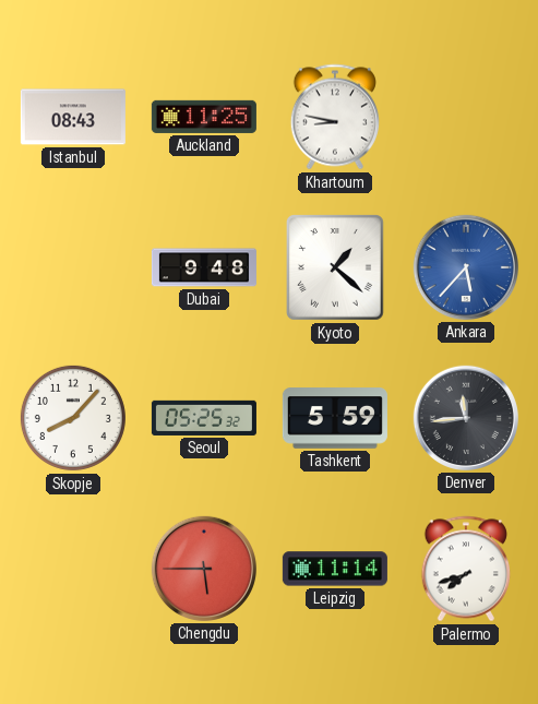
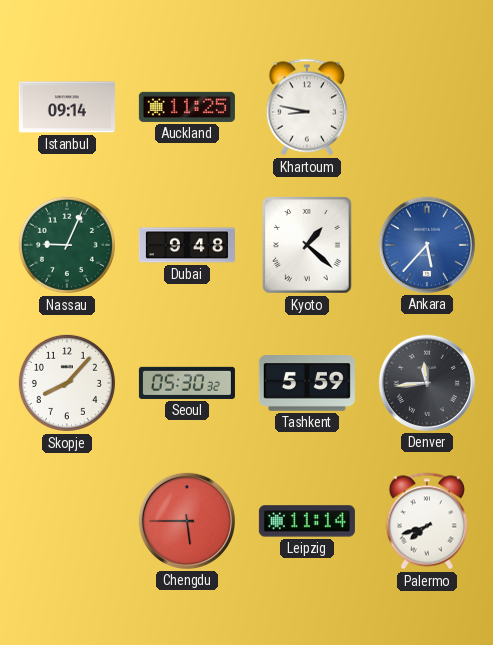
Istanbul: 08:43 -> 09:14
Nassau: none -> 9:04
Seoul: 05:25 -> 05:30
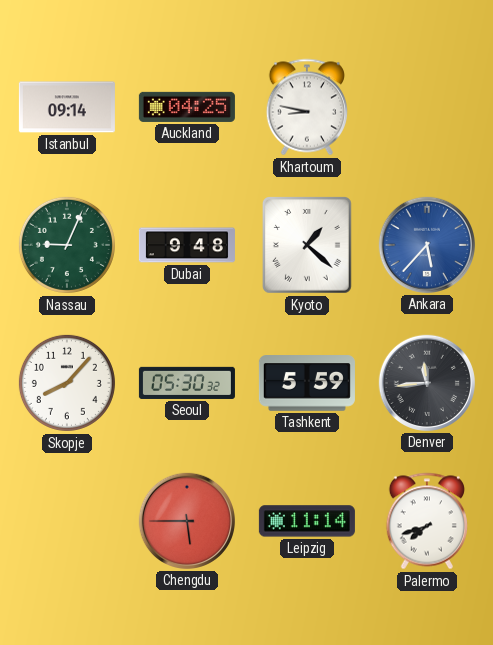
Auckland: 11:25 -> 04:25
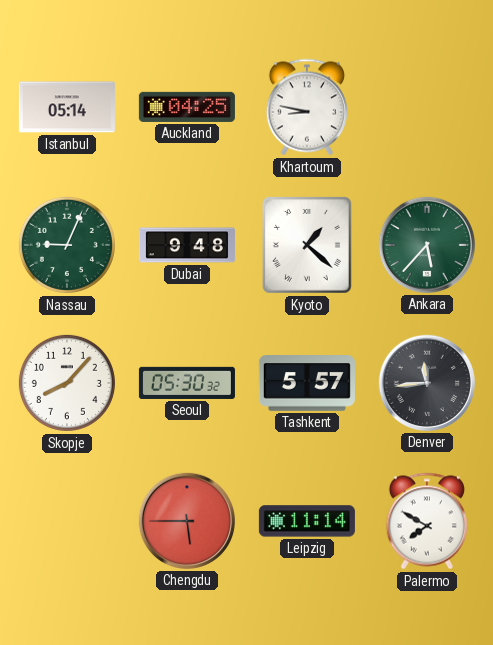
Istanbul: 09:14 -> 05:14
Ankara dial: blue -> green
Tashkent: 5:59 -> 5:57
Palermo: 7:42 -> 7:50
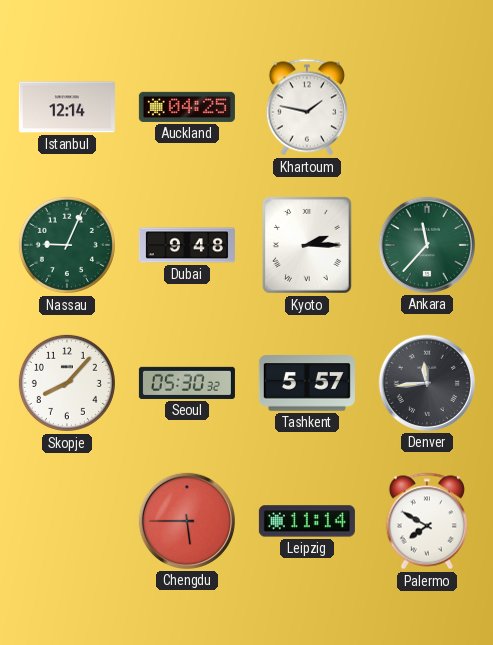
Istanbul: 05:14 -> 12:14
Khartoum: 8:47 -> 1:47
Kyoto: 1:22 -> 2:15
Ankara: 5:37 -> 11:37
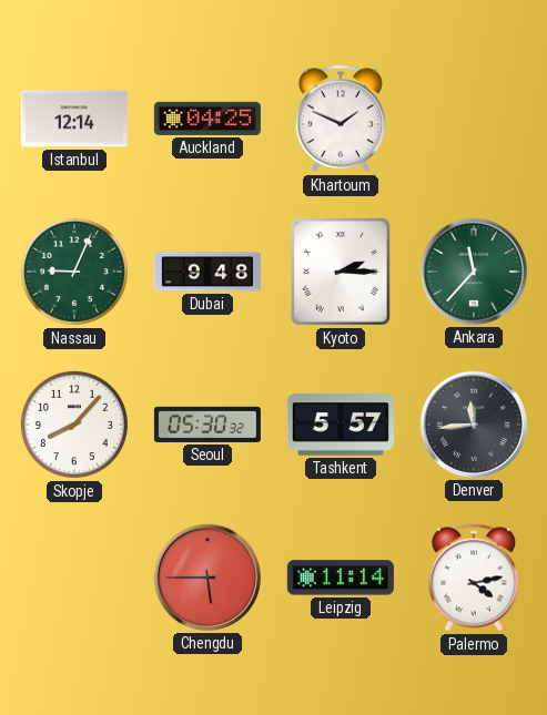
Khartoum: 1:47 -> 1:49
Palermo: 7:50 -> 4:13
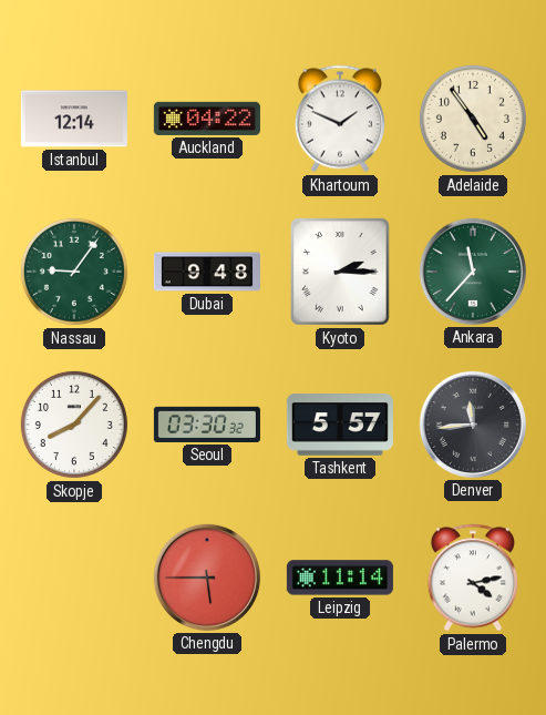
Auckland: 04:25 -> 04:22
Adelaide: none -> 4:54
Nassau: 9:04 -> 9:06
Seoul: 05:30 -> 03:30
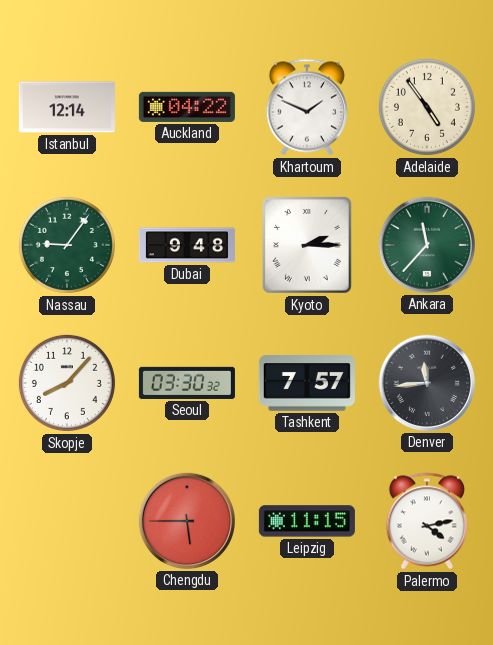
Tashkent: 5:57 -> 7:57
Leipzig: 11:14 -> 11:15
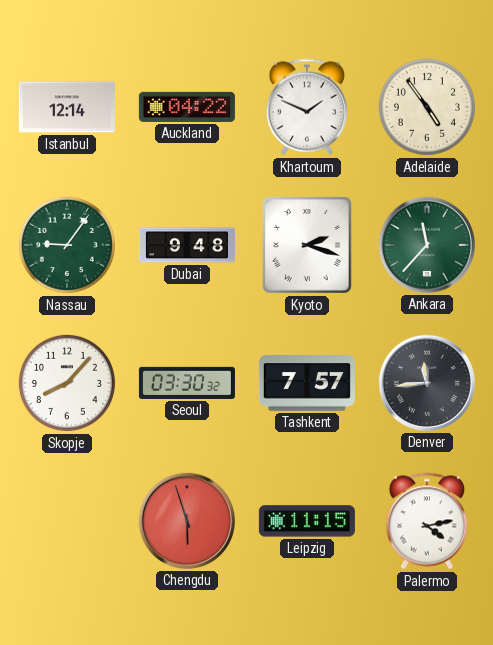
Kyoto: 2:15 -> 2:18
Chengdu: 5:45 -> 5:57
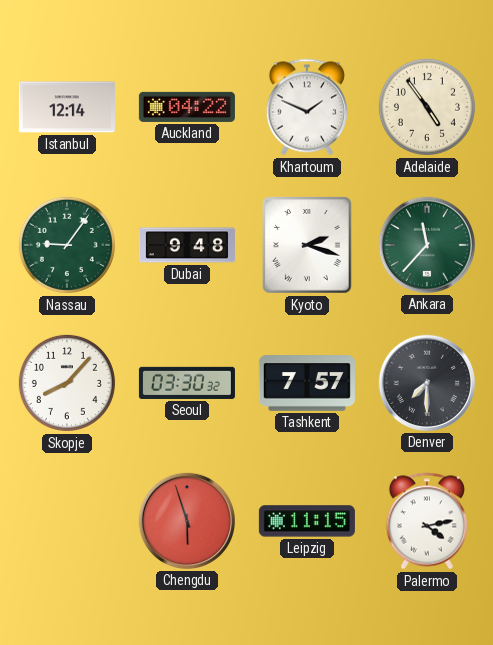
Denver: 11:44 -> 7:30
